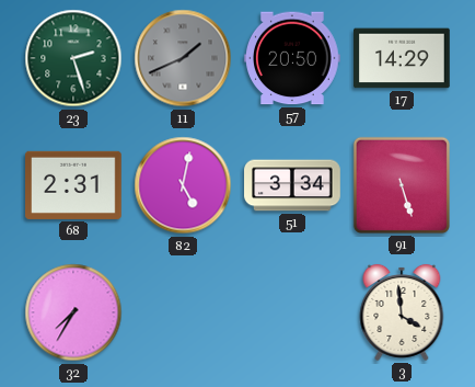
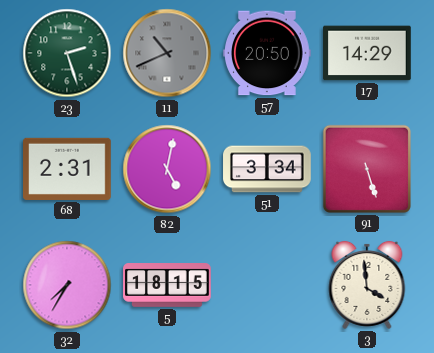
11: 1:41 -> 10:41
5: none -> 18:15
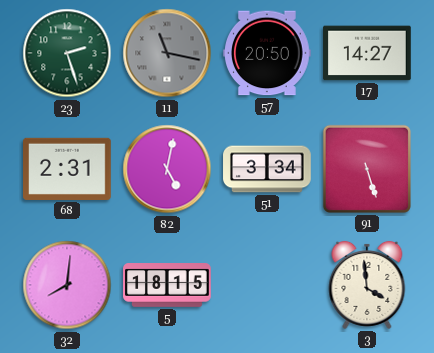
11: 10:41 -> 11:17
17: 14:29 -> 14:27
32: 7:35 -> 8:01
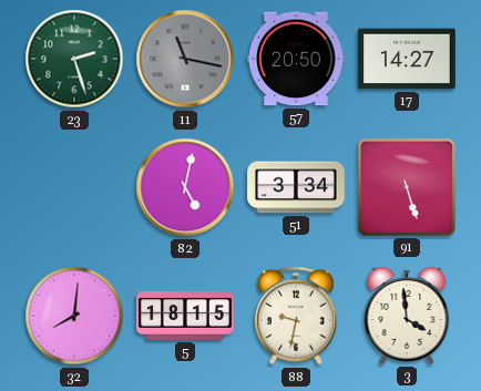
68: 2:31 -> none
88: none -> 9:32
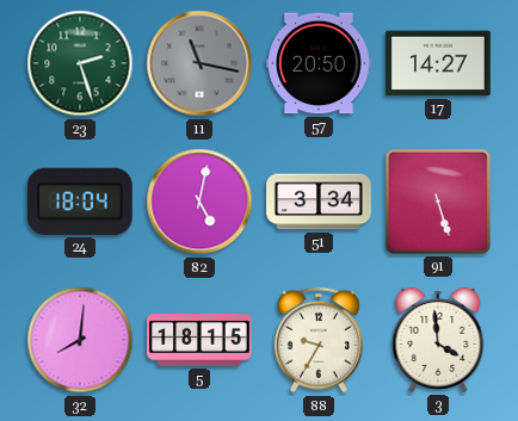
24: none -> 18:04
88: 9:32 -> 9:35
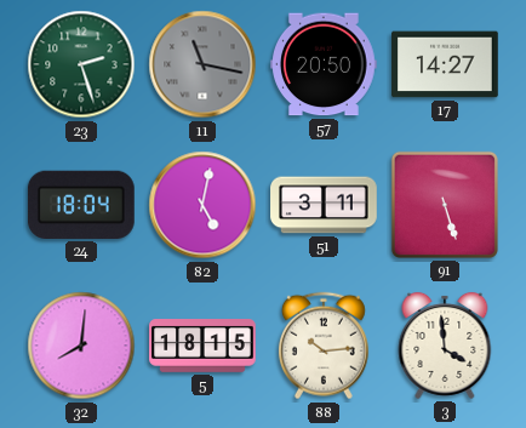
51: 3:34 -> 3:11
88: 9:35 -> 10:14
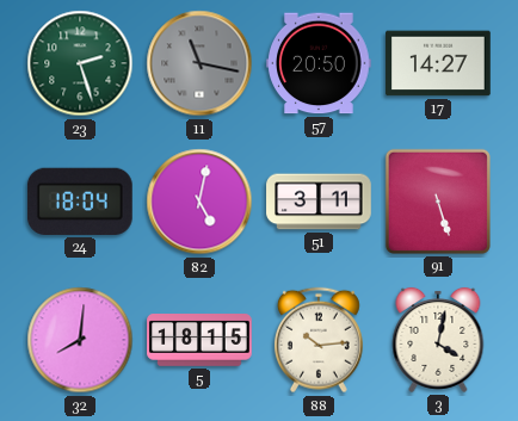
3: 3:59 -> 4:02
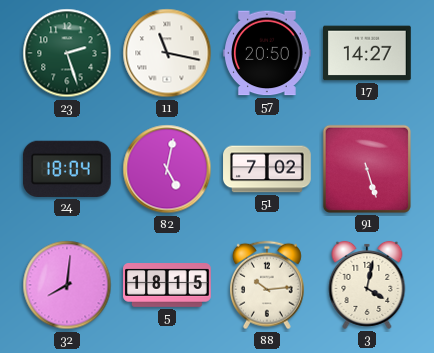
11 dial: grey -> white
51: 3:11 -> 7:02
